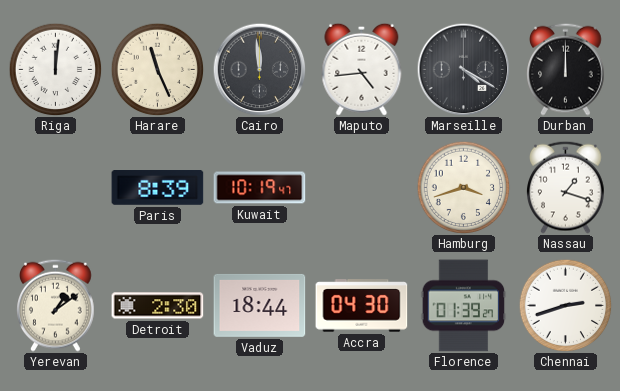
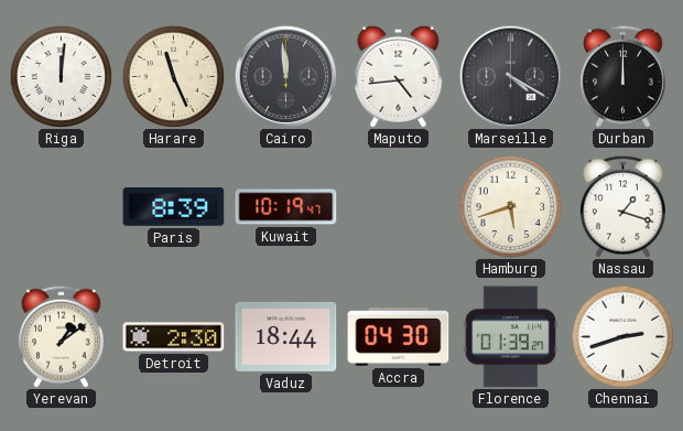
Hamburg: 3:42 -> 5:42
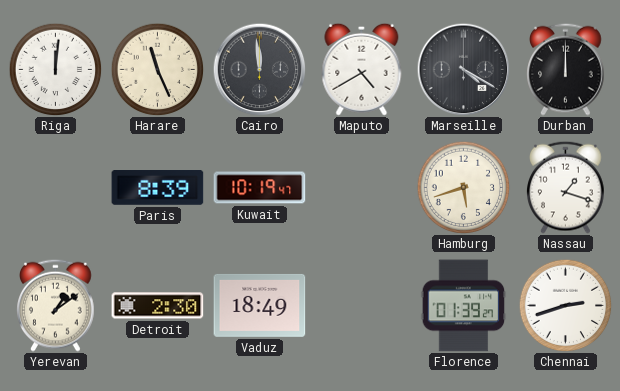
Maputo: 4:44 -> 4:40
Vaduz: 18:44 -> 18:49
Accra: 04:30 -> none
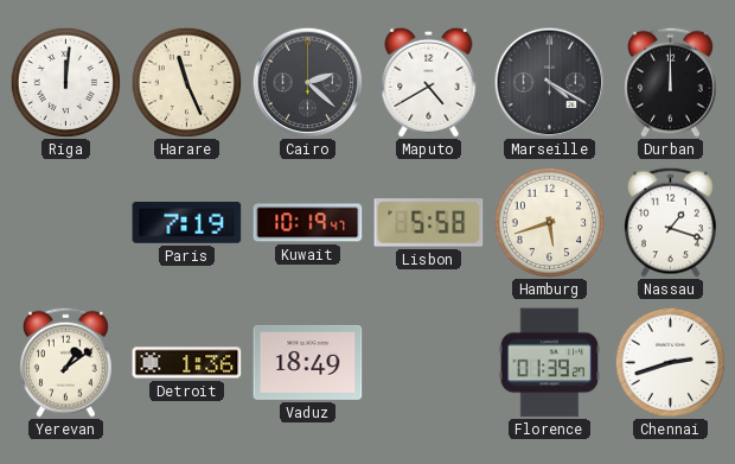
Cairo: 11:59 -> 2:22
Paris: 8:39 -> 7:19
Lisbon: none -> 5:58
Detroit: 2:30 -> 1:36
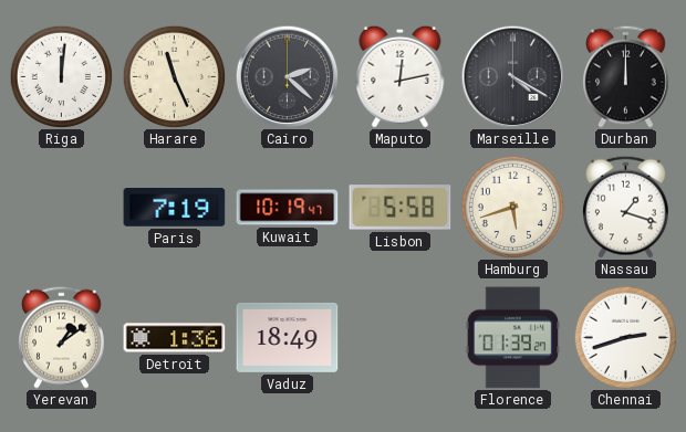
Maputo: 4:40 -> 12:13
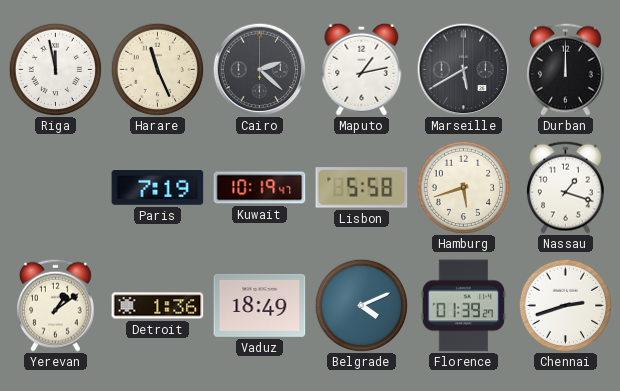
Riga: 12:01 -> 11:58
Maputo: 12:13 -> 1:13
Marseille: 4:20 -> 5:40
Belgrade: none -> 4:11
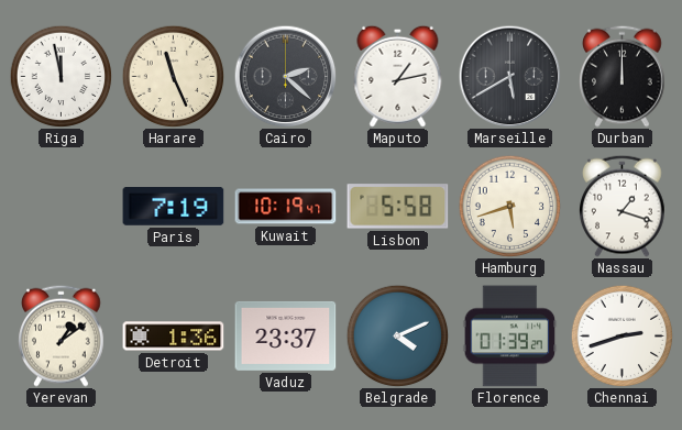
Vaduz: 18:49 -> 23:37
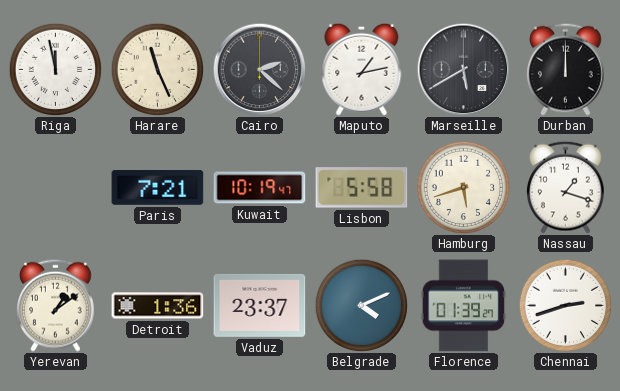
Paris: 7:19 -> 7:21
